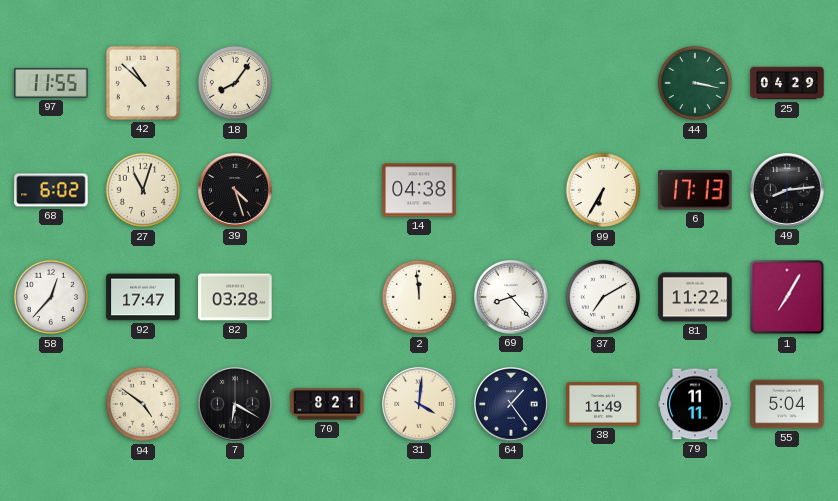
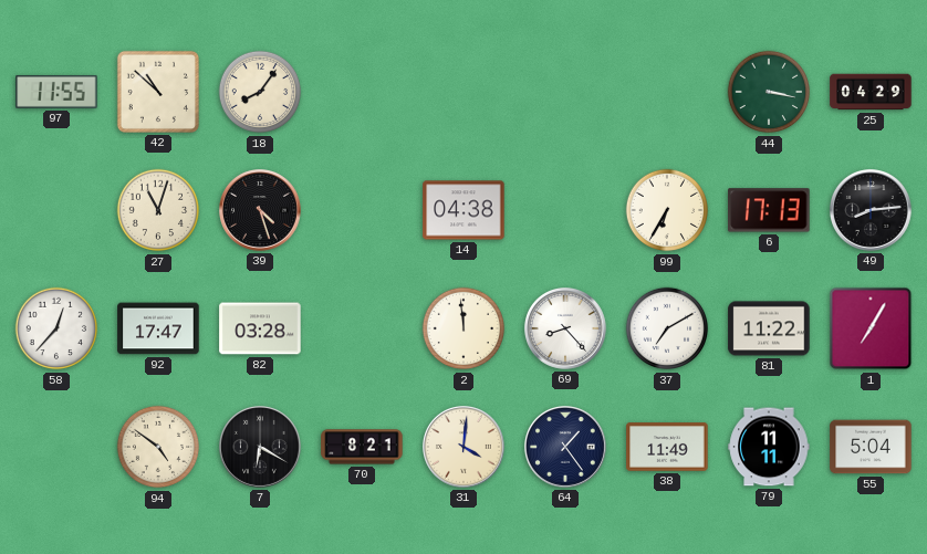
68: 6:02 -> none
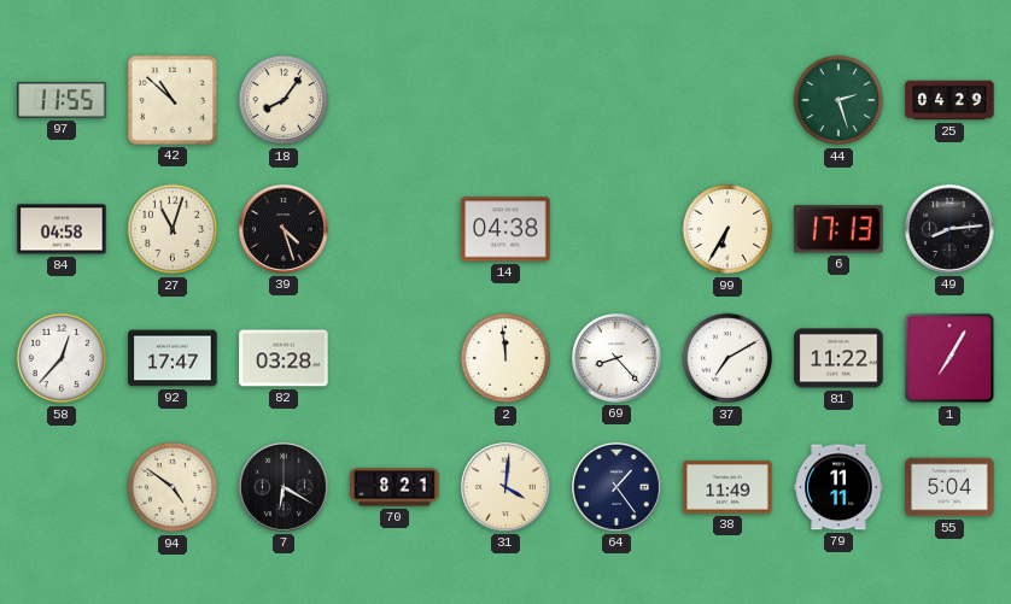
44: 3:17 -> 2:27
84: none -> 04:58
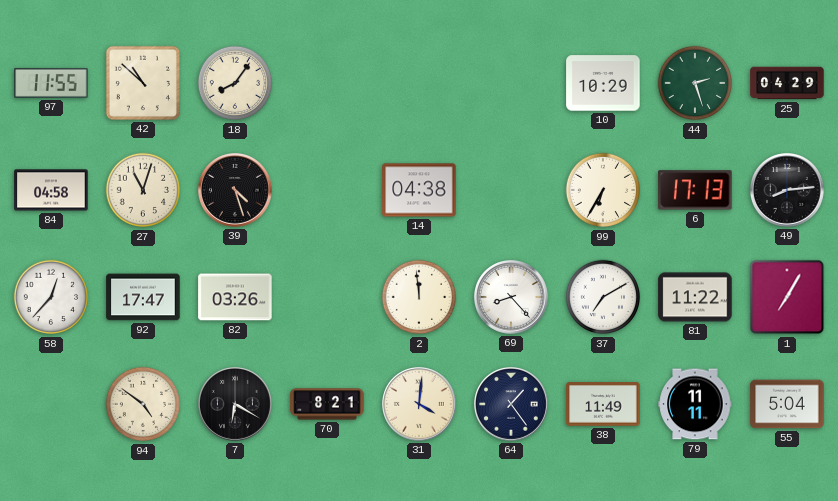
10: none -> 10:29
82: 03:28 -> 03:26
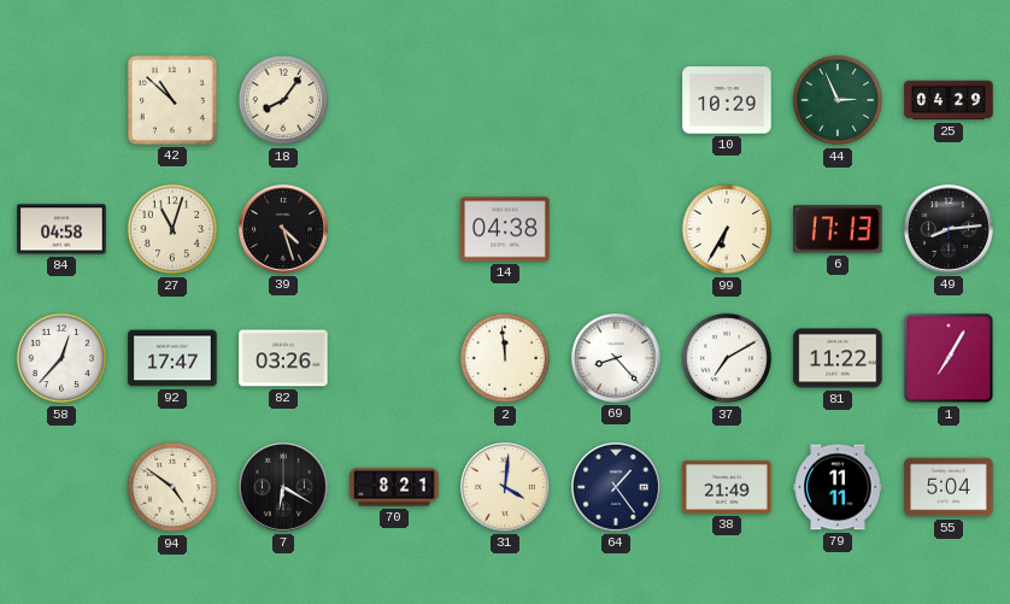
97: 11:55 -> none
44: 2:27 -> 2:56
38: 11:49 -> 21:49
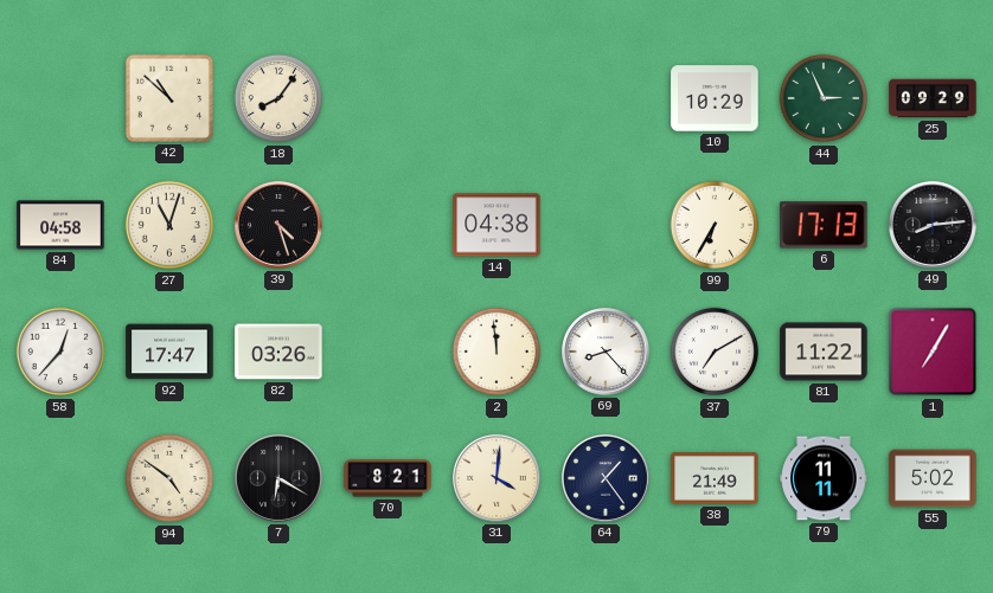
25: 04:29 -> 09:29
55: 5:04 -> 5:02
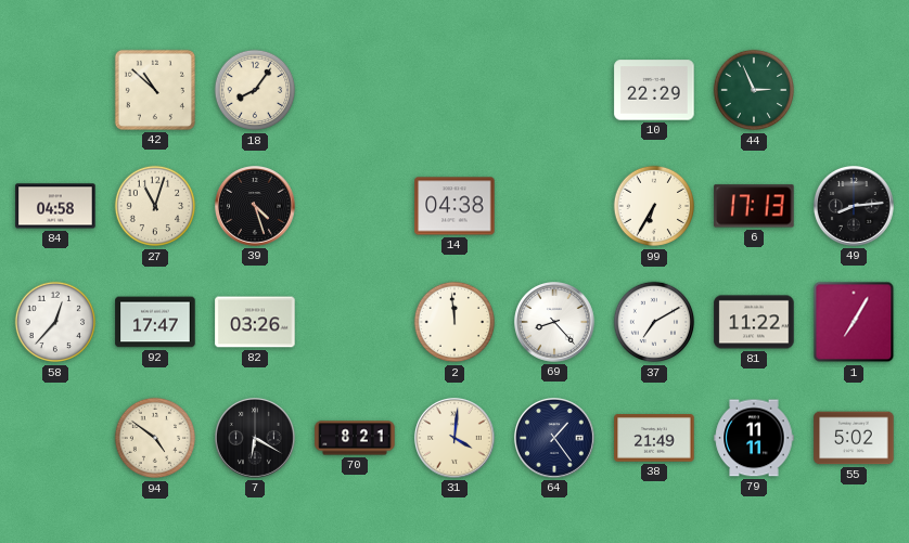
10: 10:29 -> 22:29
25: 09:29 -> none
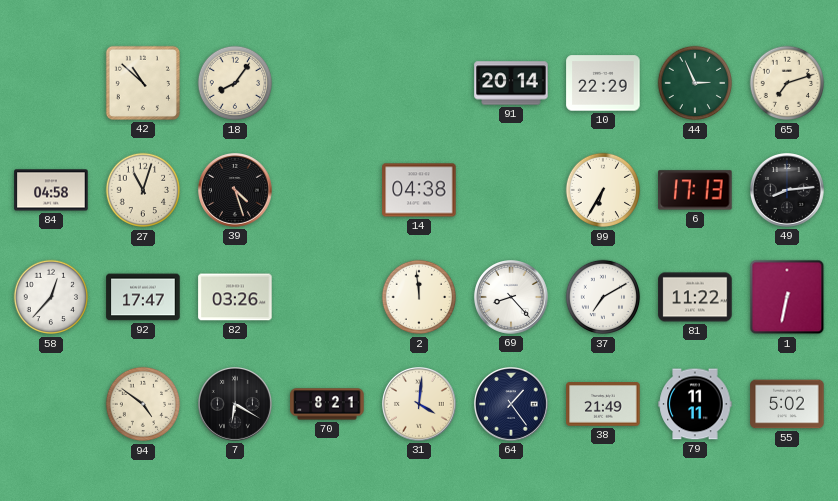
91: none -> 20:14
65: none -> 7:12
1: 7:05 -> 6:32
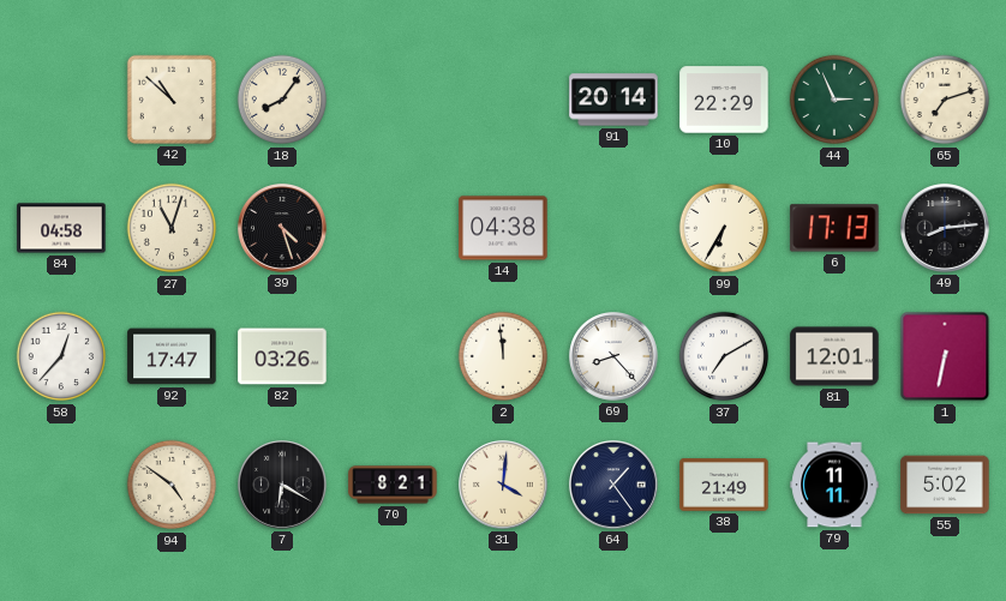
81: 11:22 -> 12:01
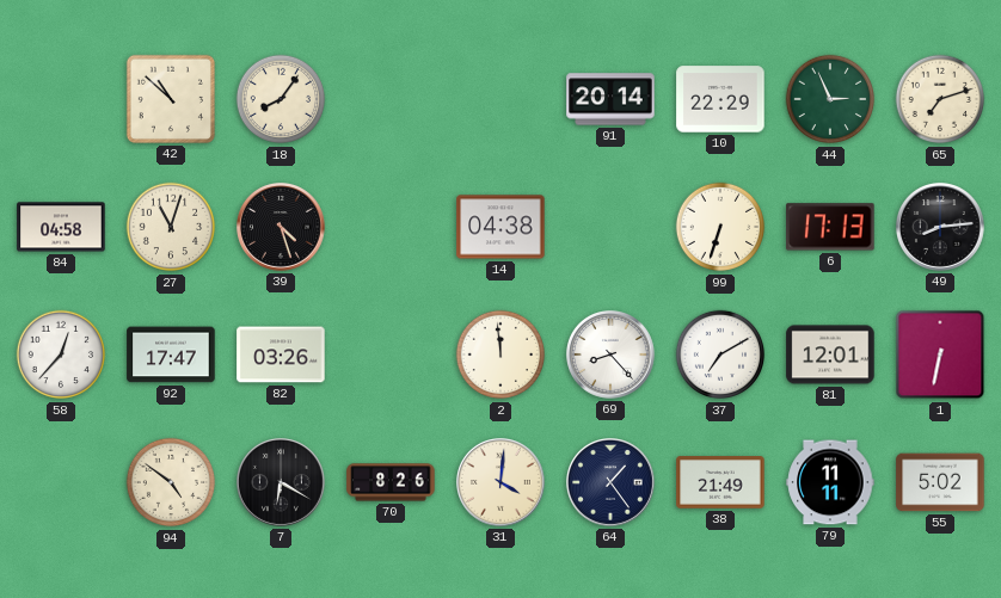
99: 6:35 -> 6:33
70: 8:21 -> 8:26
